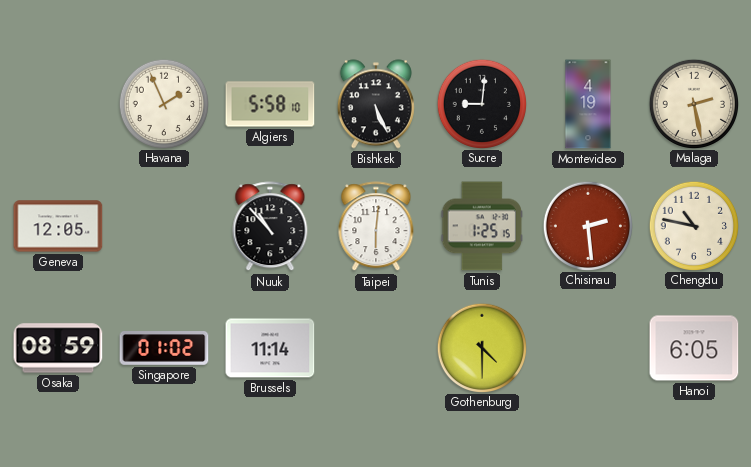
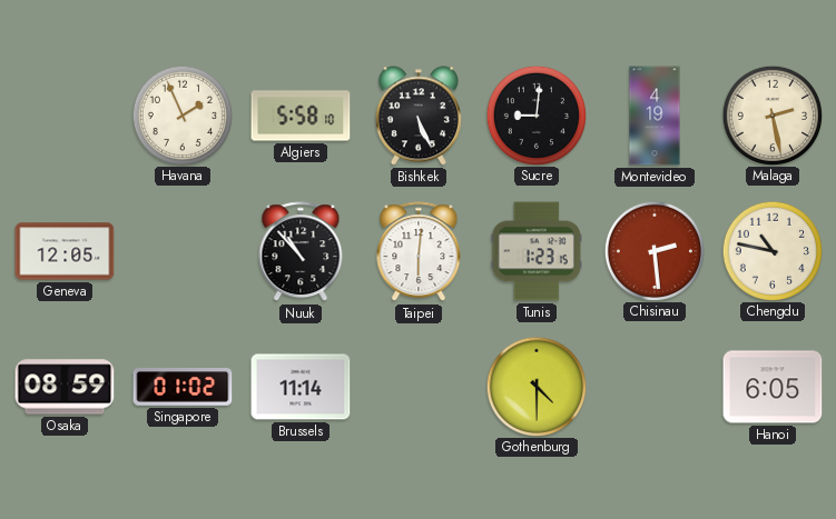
Tunis: 1:25 -> 1:23
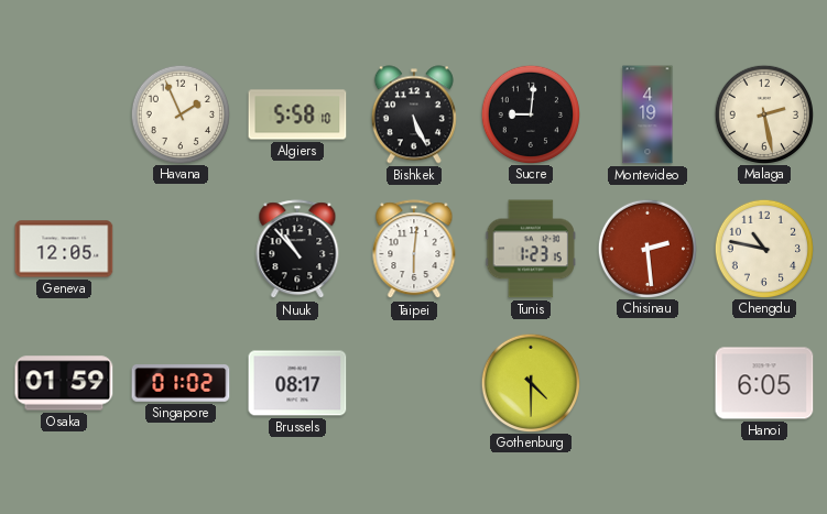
Osaka: 08:59 -> 01:59
Brussels: 11:14 -> 08:17
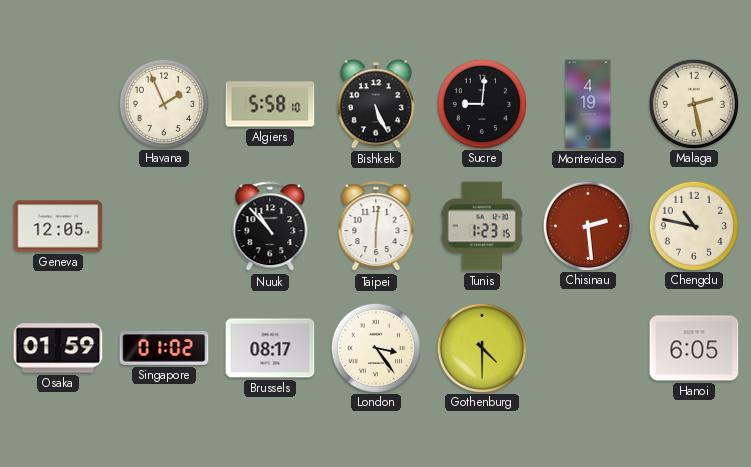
London: none -> 3:24
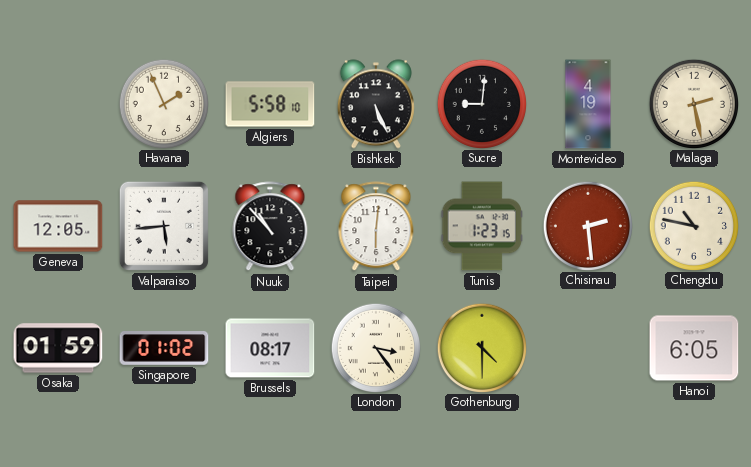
Valparaiso: none -> 5:44
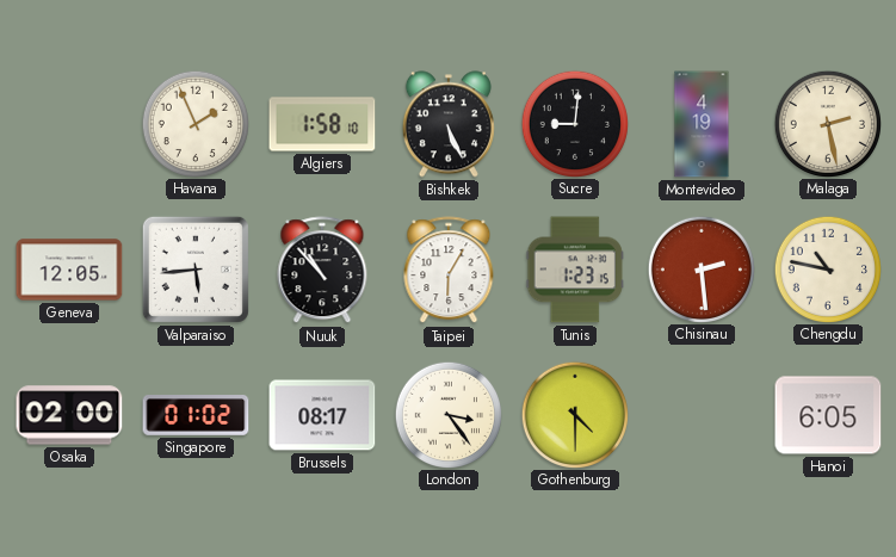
Algiers: 5:58 -> 1:58
Taipei: 6:01 -> 6:05
Osaka: 01:59 -> 02:00
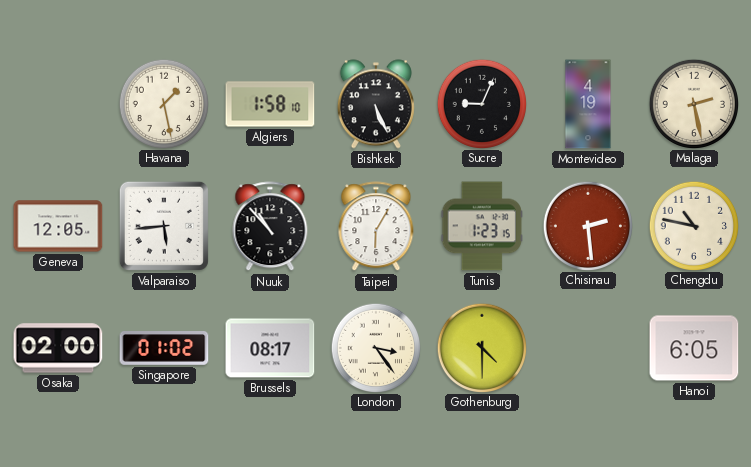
Havana: 1:56 -> 1:28
Sucre: 9:01 -> 9:04
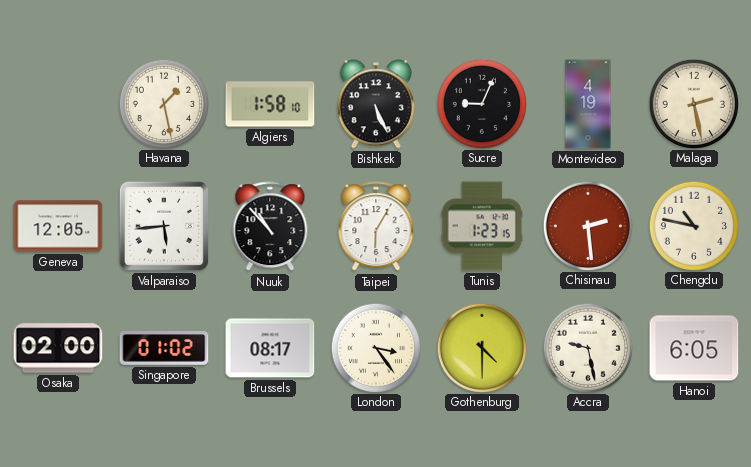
Accra: none -> 9:28
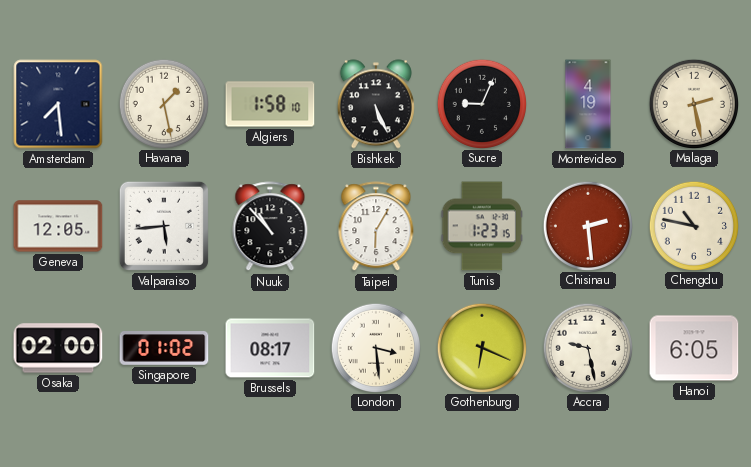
Amsterdam: none -> 7:29
London: 3:24 -> 3:29
Gothenburg: 4:30 -> 6:19
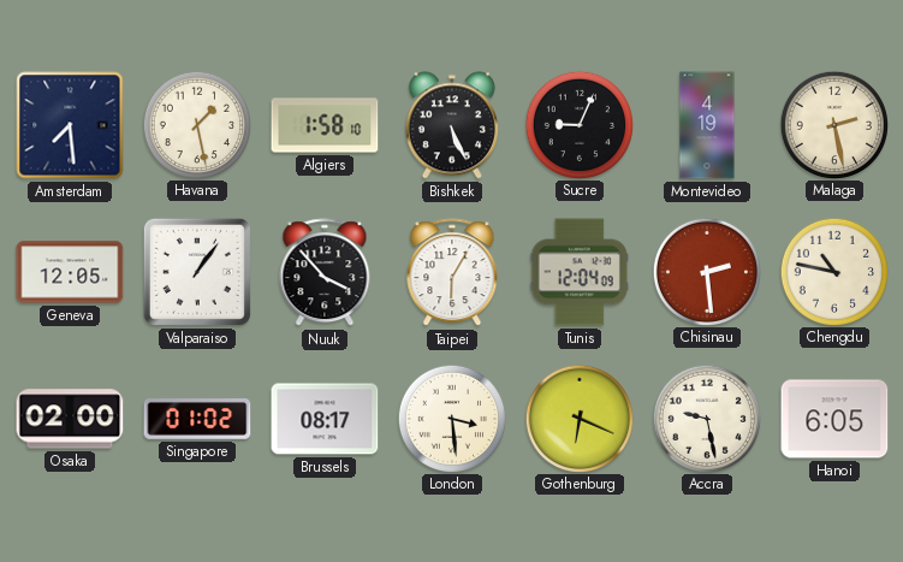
Valparaiso: 5:44 -> 1:06
Nuuk: 10:53 -> 3:53
Tunis: 1:23 -> 12:04
